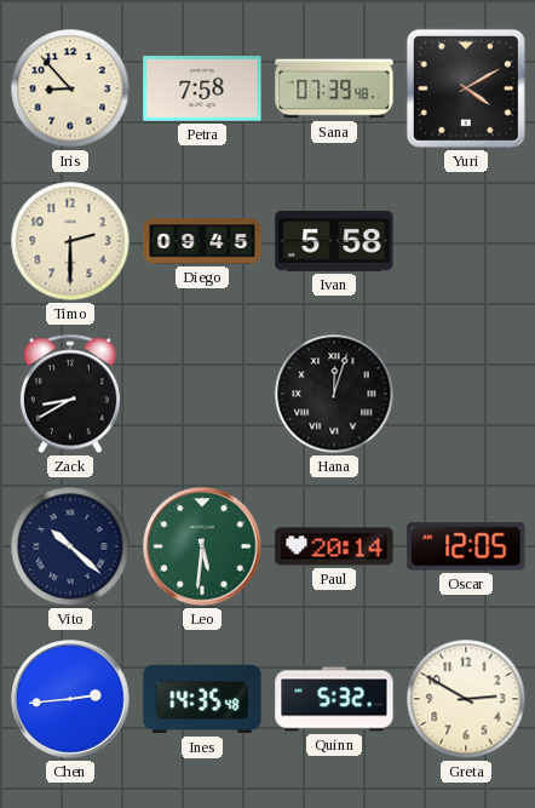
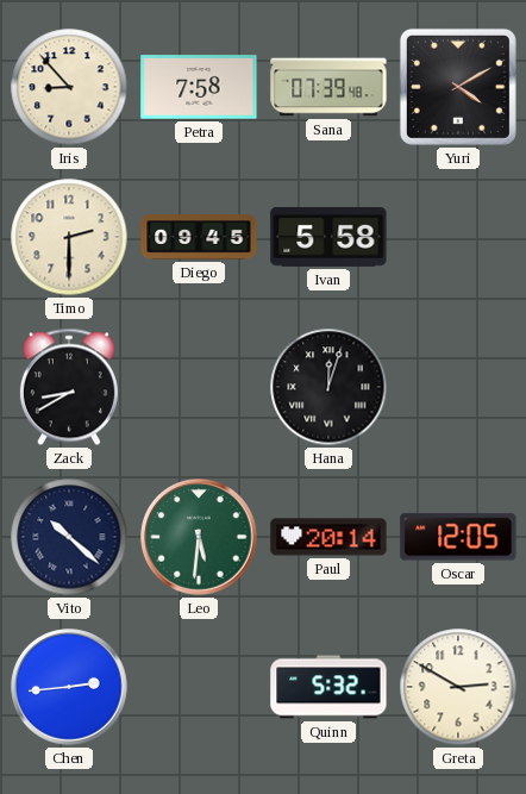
Ines: 14:35 -> none
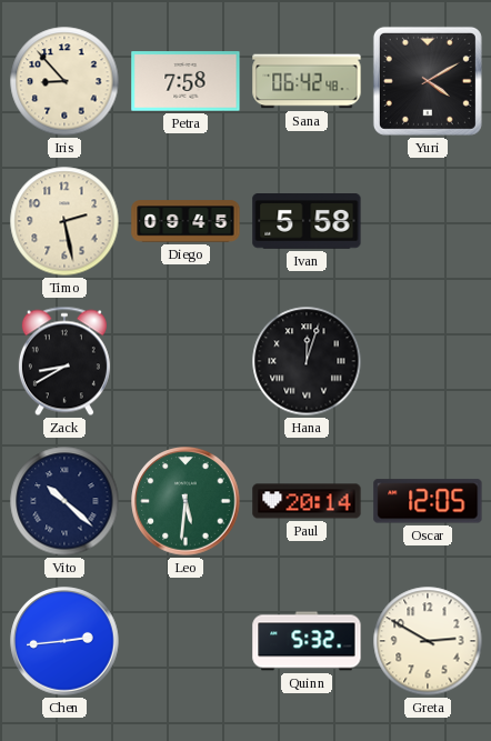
Sana: 07:39 -> 06:42
Timo: 2:30 -> 2:28
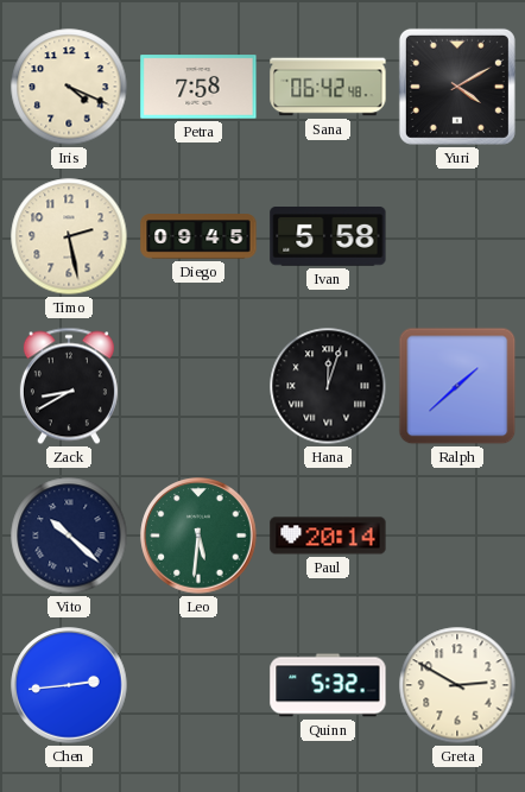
Iris: 8:53 -> 4:19
Ralph: none -> 1:38
Oscar: 12:05 -> none
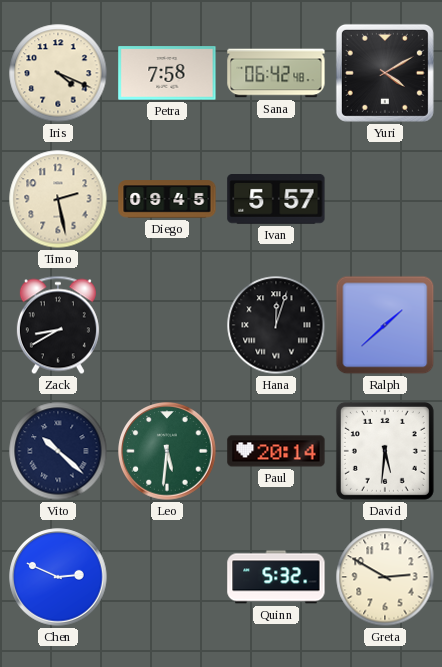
Ivan: 5:58 -> 5:57
David: none -> 5:31
Chen: 2:44 -> 2:49
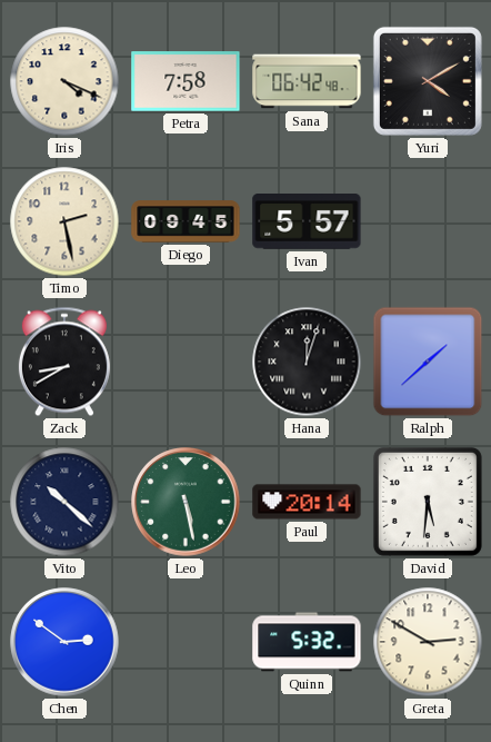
Leo: 5:31 -> 5:28
Chen: 2:49 -> 2:51
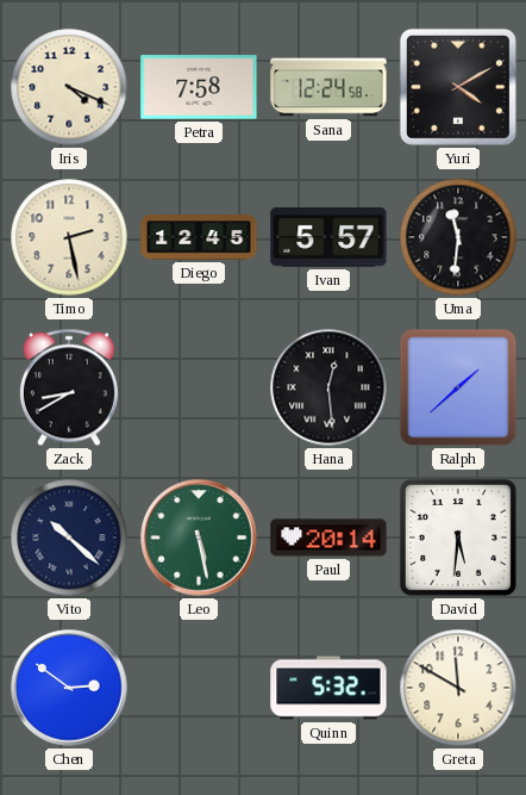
Sana: 06:42 -> 12:24
Diego: 09:45 -> 12:45
Uma: none -> 11:31
Hana: 12:03 -> 12:29
Greta: 2:50 -> 11:50
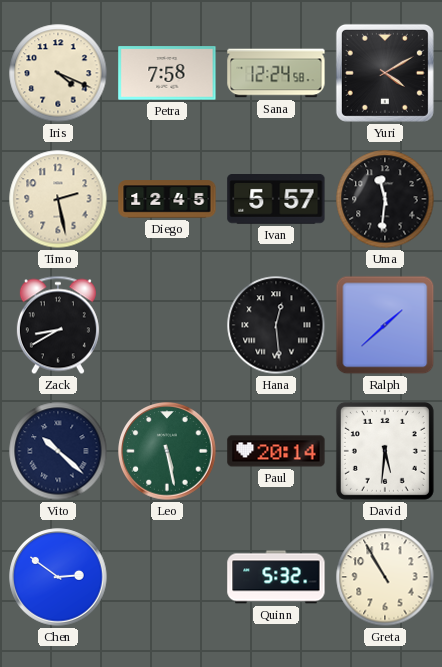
Greta: 11:50 -> 10:55
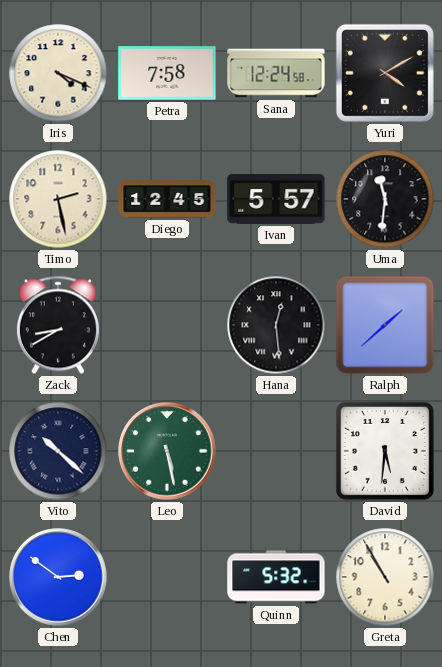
Paul: 20:14 -> none
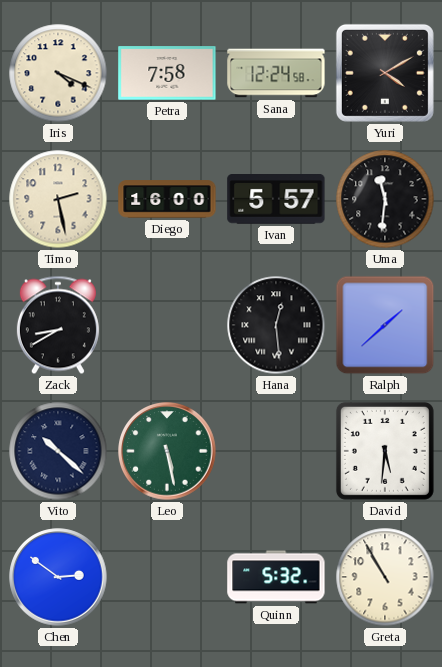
Diego: 12:45 -> 16:00
